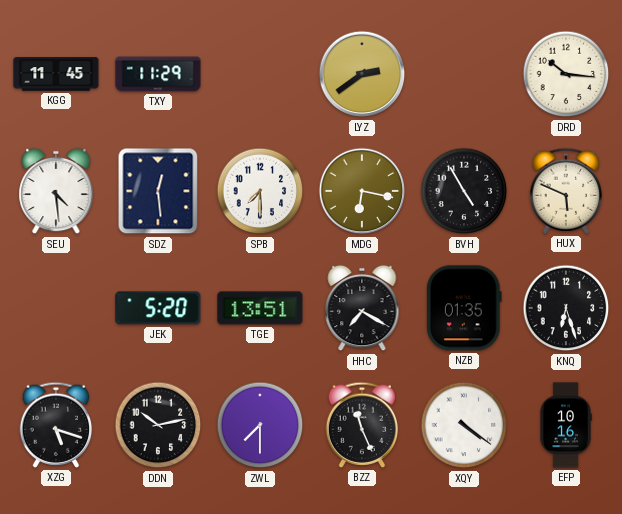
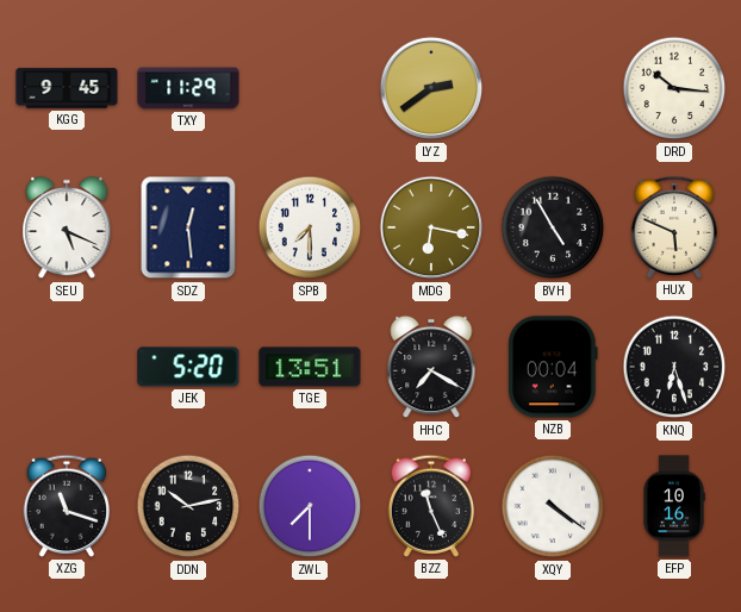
KGG: 11:45 -> 9:45
SEU: 4:29 -> 5:19
NZB: 01:35 -> 00:04
XZG: 5:18 -> 11:18
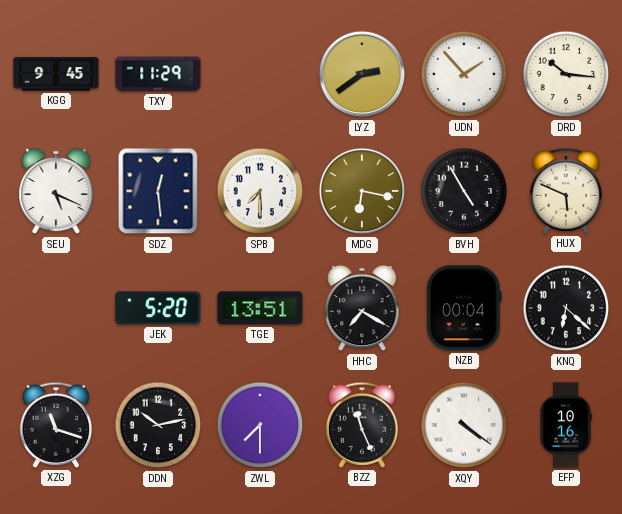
UDN: none -> 1:53
KNQ: 6:27 -> 6:22
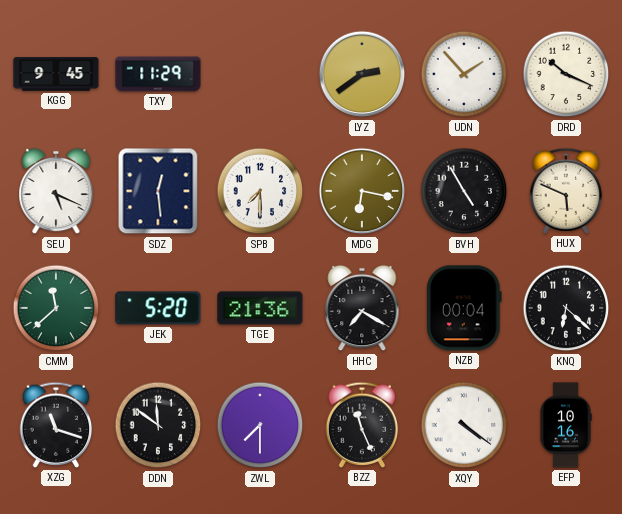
DRD: 10:16 -> 10:19
CMM: none -> 11:38
TGE: 13:51 -> 21:36
DDN: 10:13 -> 11:51
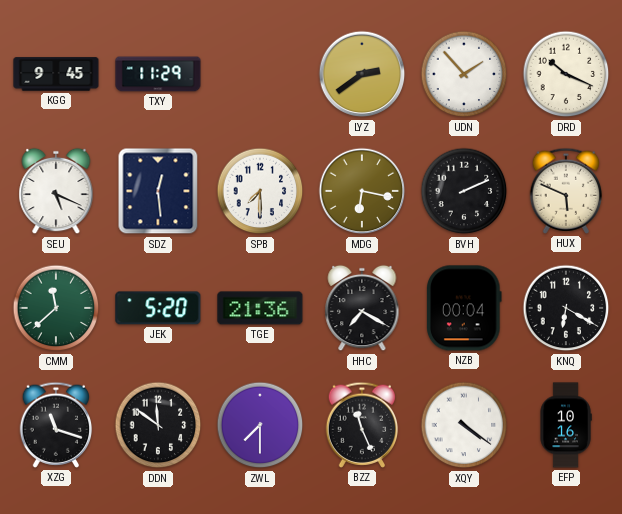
BVH: 4:55 -> 2:11
KNQ: 6:22 -> 6:20
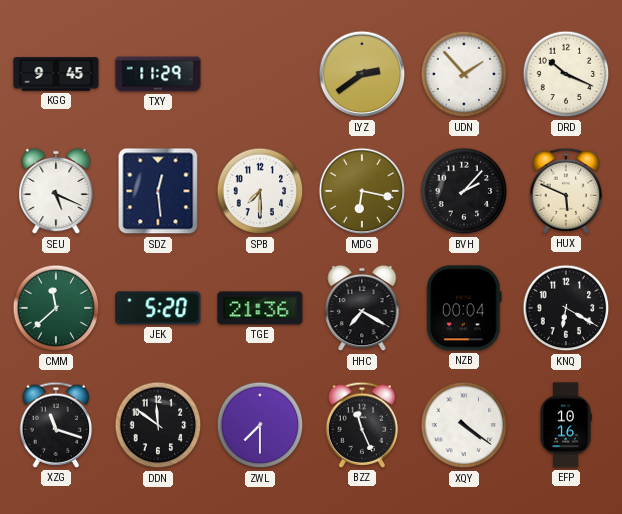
BVH: 2:11 -> 2:07
